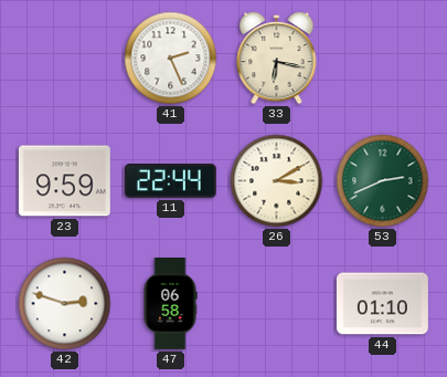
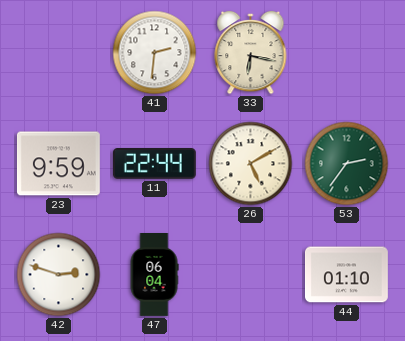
41: 2:26 -> 2:31
26: 3:10 -> 5:10
53: 2:41 -> 2:36
47: 06:58 -> 06:04
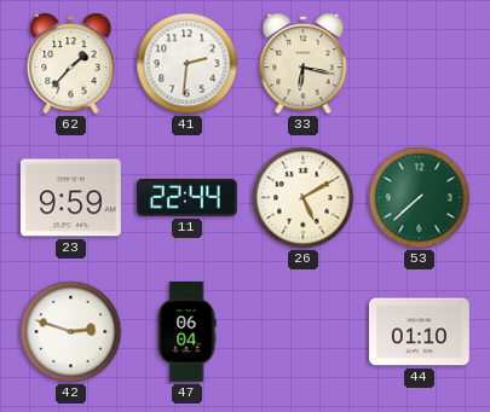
62: none -> 1:37
53: 2:36 -> 7:38
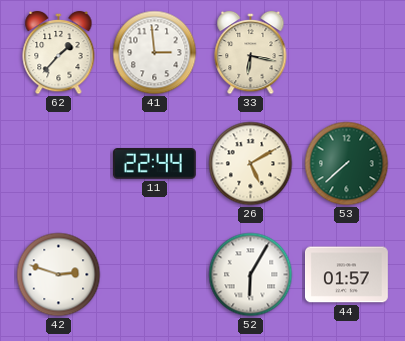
41: 2:31 -> 2:59
23: 9:59 -> none
47: 06:04 -> none
52: none -> 6:05
44: 01:10 -> 01:57
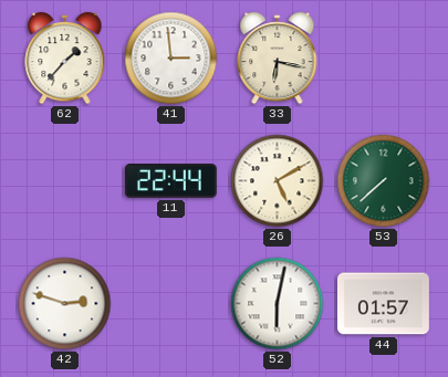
52: 6:05 -> 6:02
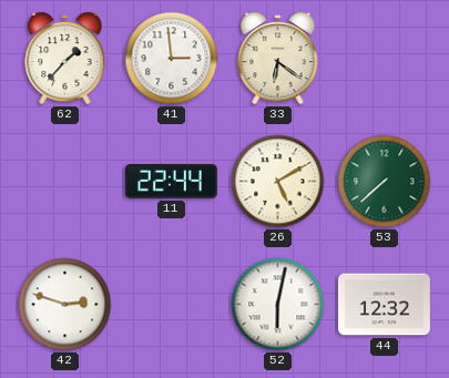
33: 6:17 -> 6:21
44: 01:57 -> 12:32
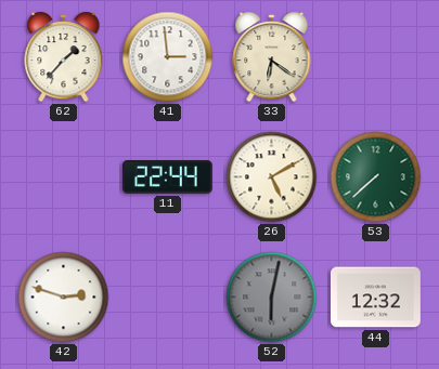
52 dial: white -> grey
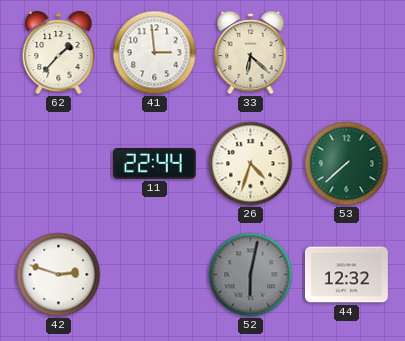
33: 6:21 -> 6:22
26: 5:10 -> 4:33
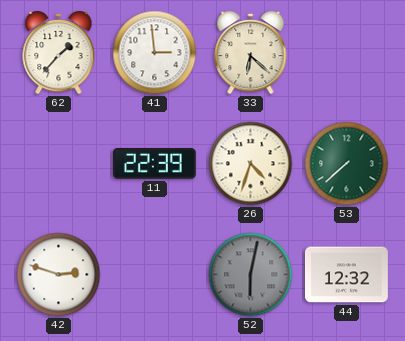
11: 22:44 -> 22:39
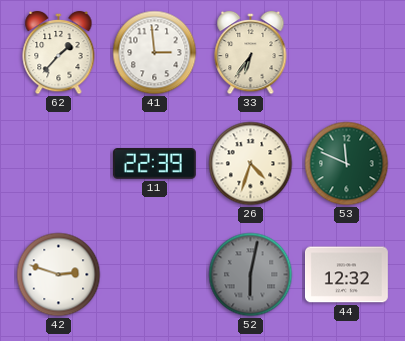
33: 6:22 -> 6:36
53: 7:38 -> 11:49
